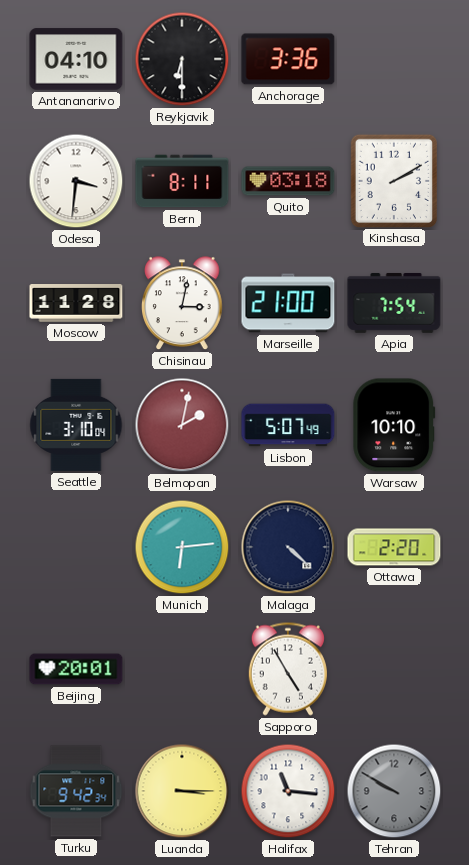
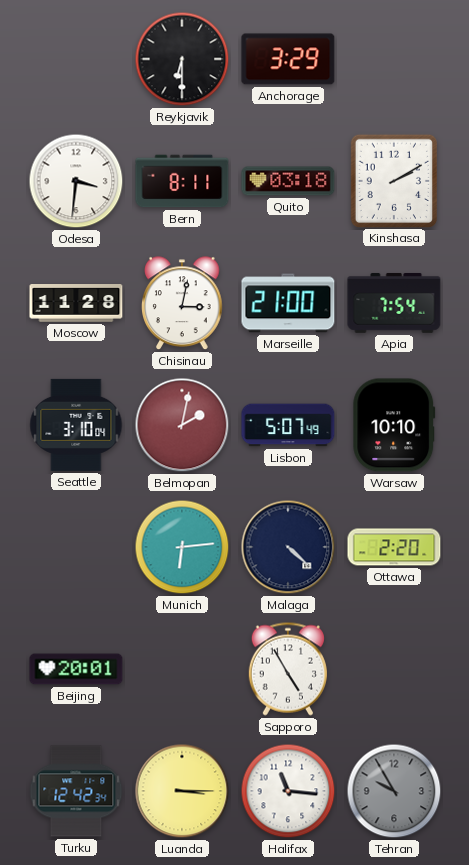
Antananarivo: 04:10 -> none
Anchorage: 3:36 -> 3:29
Turku: 9:42 -> 12:42
Tehran: 9:50 -> 9:55
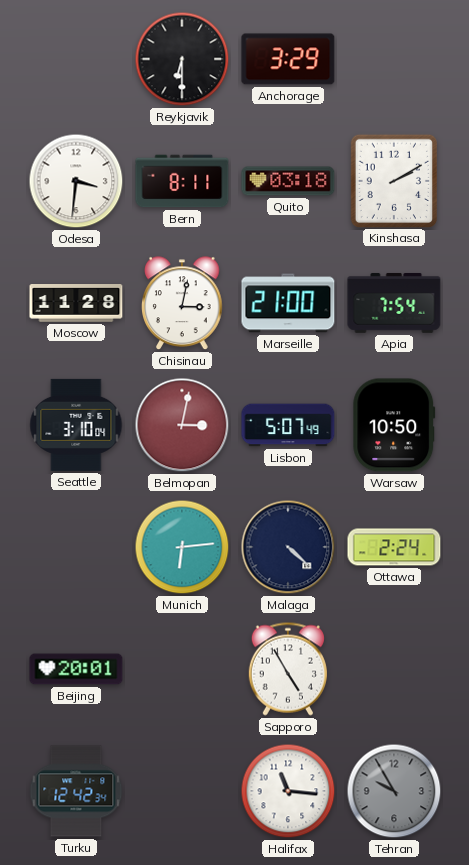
Belmopan: 2:02 -> 3:02
Warsaw: 10:10 -> 10:50
Ottawa: 2:20 -> 2:24
Luanda: 3:15 -> none
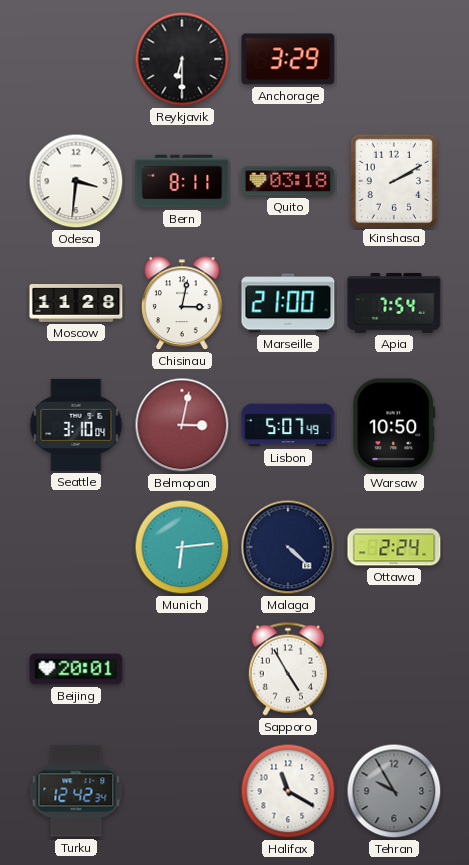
Halifax: 11:16 -> 11:20
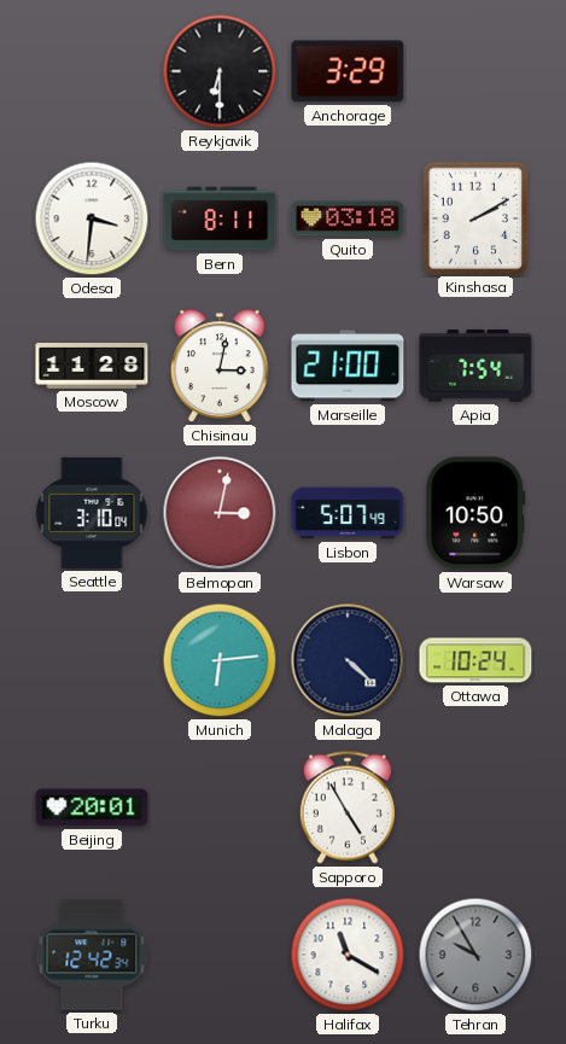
Ottawa: 2:24 -> 10:24
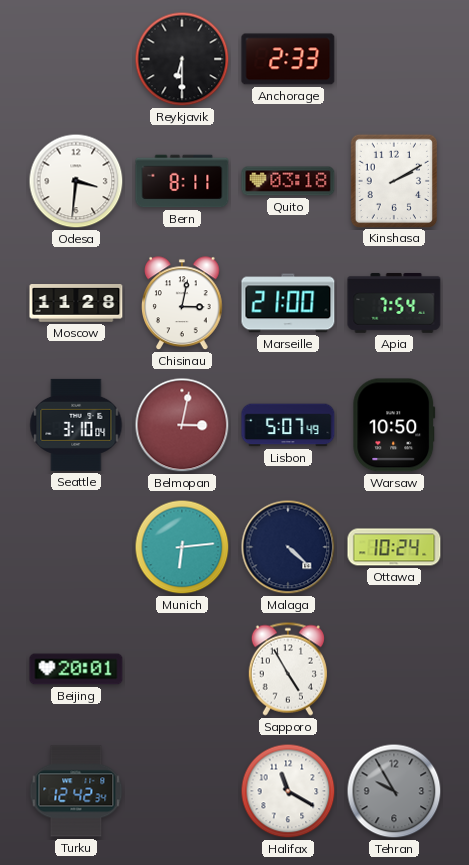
Anchorage: 3:29 -> 2:33
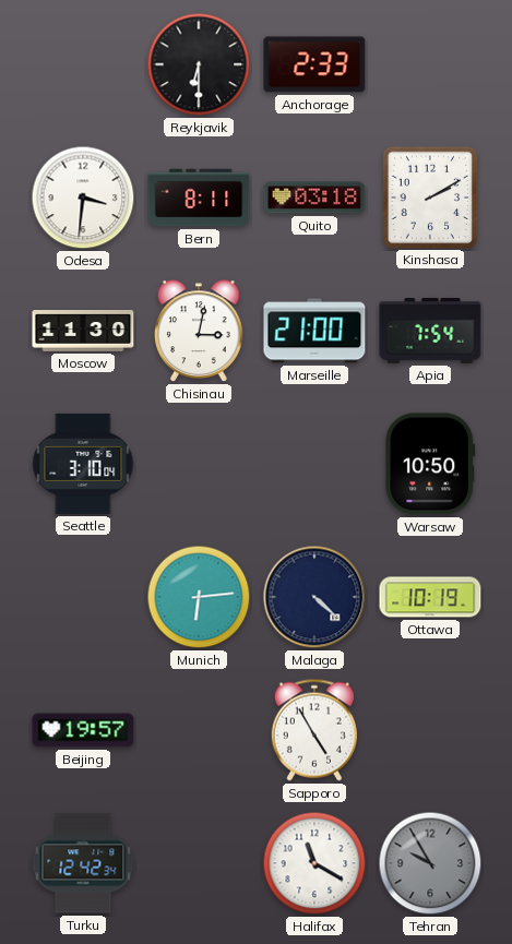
Moscow: 11:28 -> 11:30
Belmopan: 3:02 -> none
Lisbon: 5:07 -> none
Ottawa: 10:24 -> 10:19
Beijing: 20:01 -> 19:57
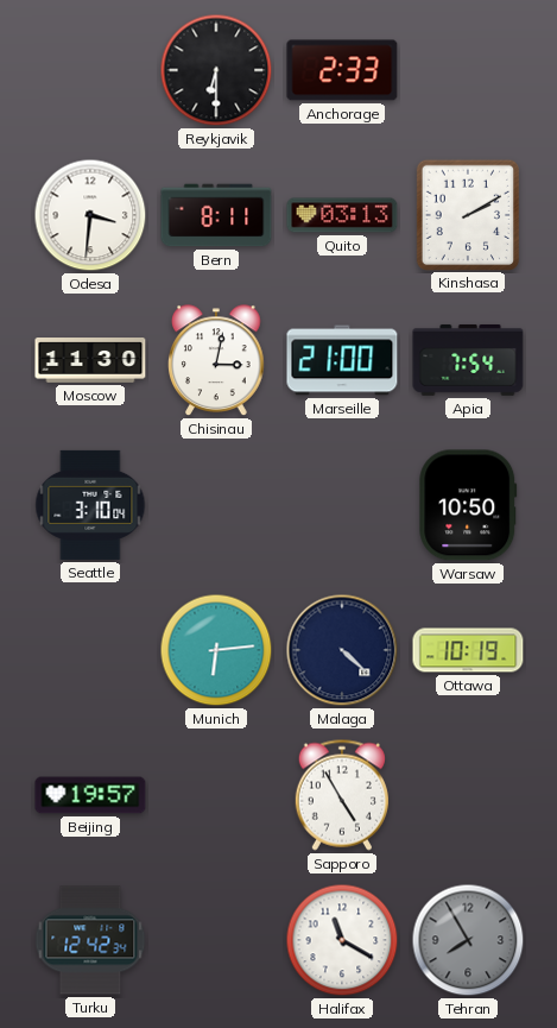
Quito: 03:18 -> 03:13
Tehran: 9:55 -> 7:55
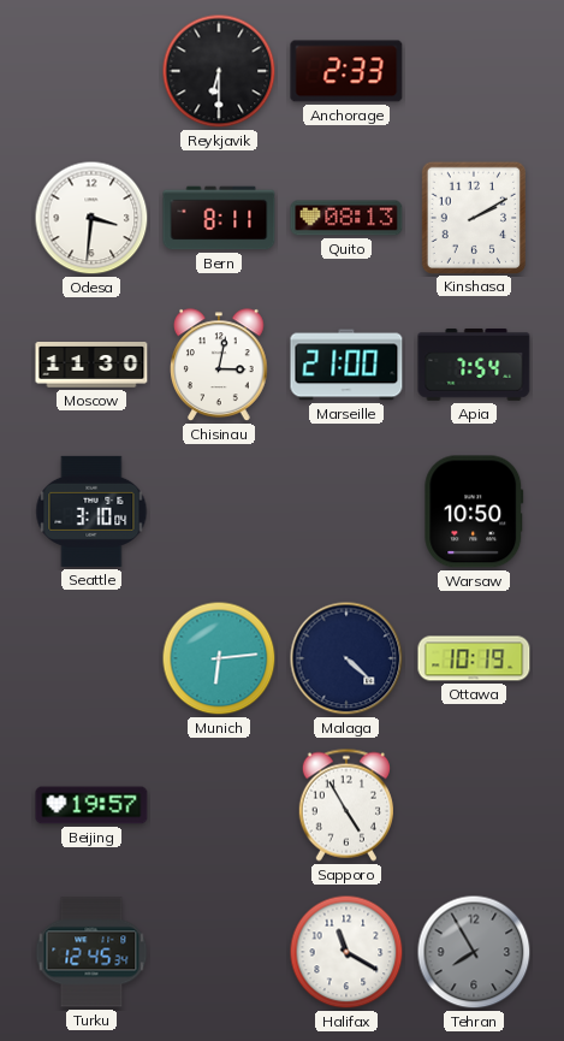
Quito: 03:13 -> 08:13
Turku: 12:42 -> 12:45
